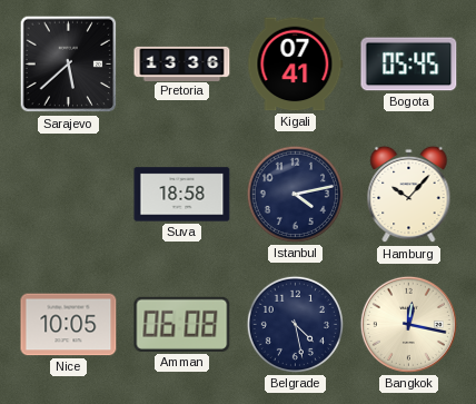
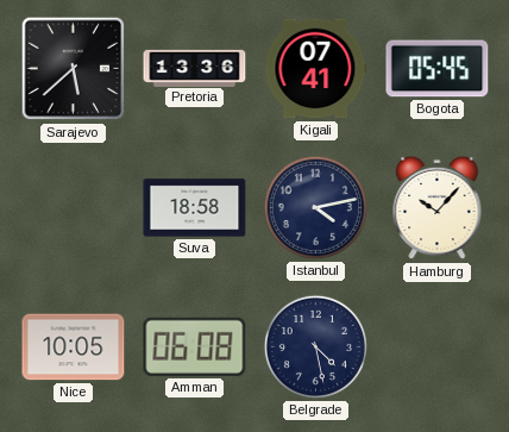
Bangkok: 12:17 -> none
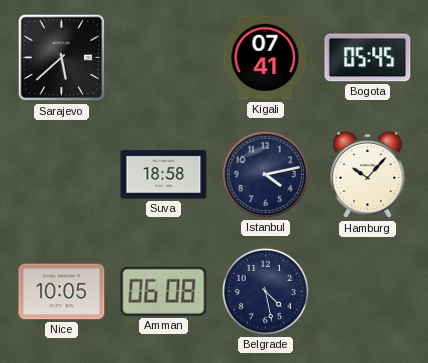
Pretoria: 13:36 -> none
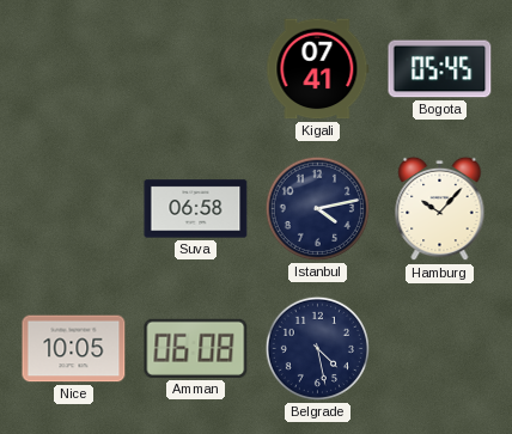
Sarajevo: 5:38 -> none
Suva: 18:58 -> 06:58
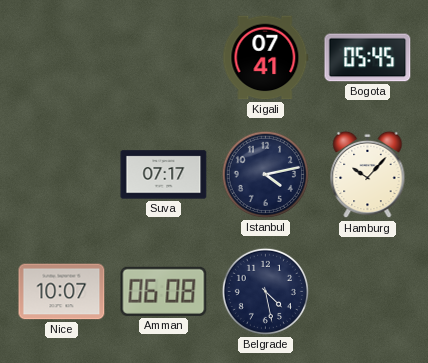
Suva: 06:58 -> 07:17
Nice: 10:05 -> 10:07
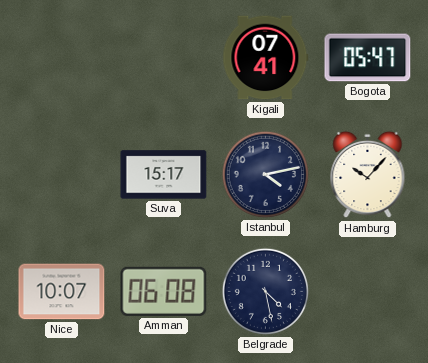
Bogota: 05:45 -> 05:47
Suva: 07:17 -> 15:17
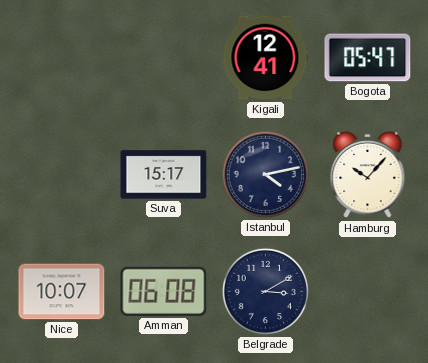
Kigali: 07:41 -> 12:41
Belgrade: 4:28 -> 3:10
